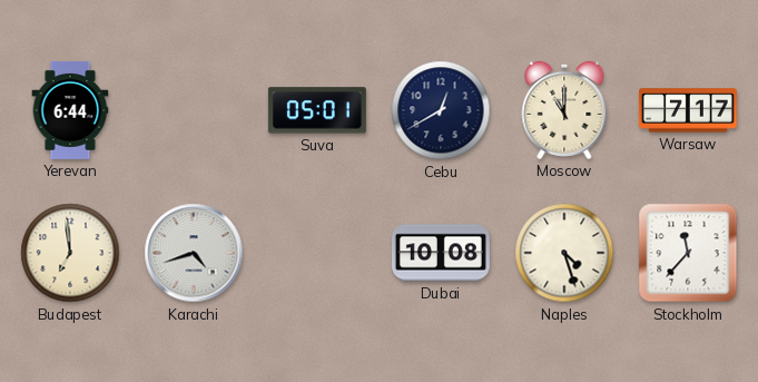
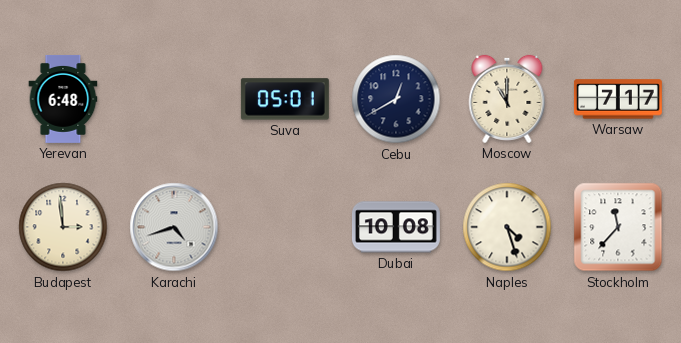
Yerevan: 6:44 -> 6:48
Budapest: 6:59 -> 2:59
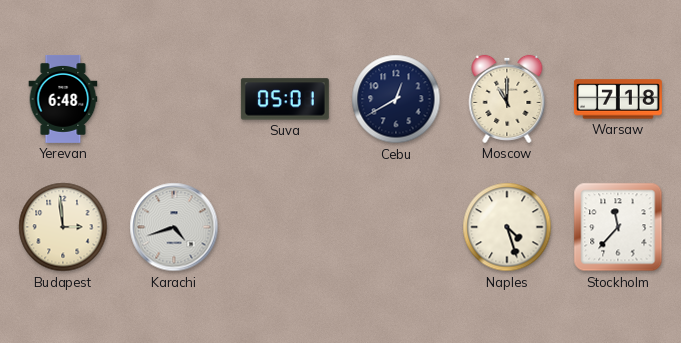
Warsaw: 7:17 -> 7:18
Dubai: 10:08 -> none
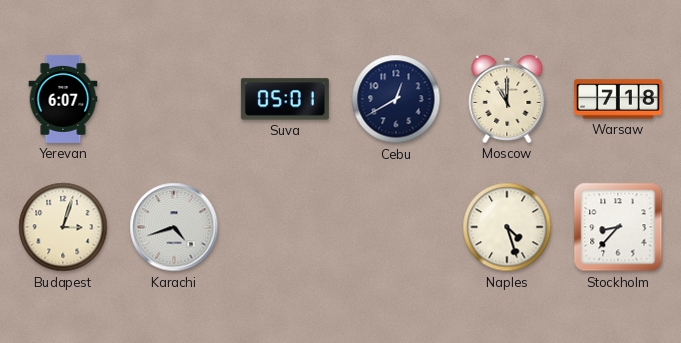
Yerevan: 6:48 -> 6:07
Budapest: 2:59 -> 3:03
Stockholm: 11:37 -> 8:37
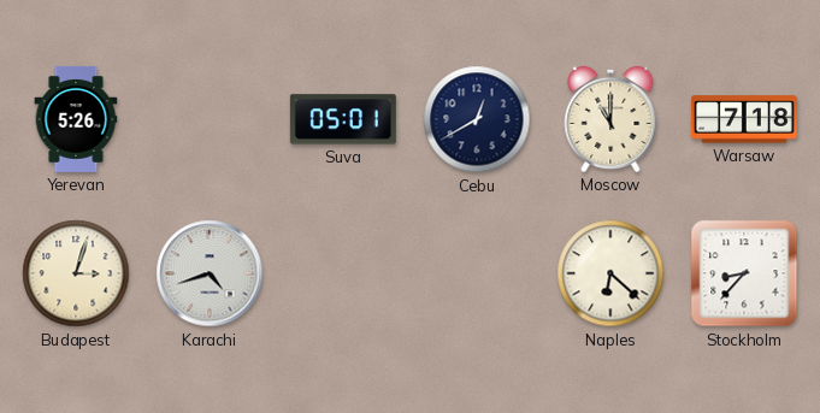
Yerevan: 6:07 -> 5:26
Naples: 4:27 -> 6:22
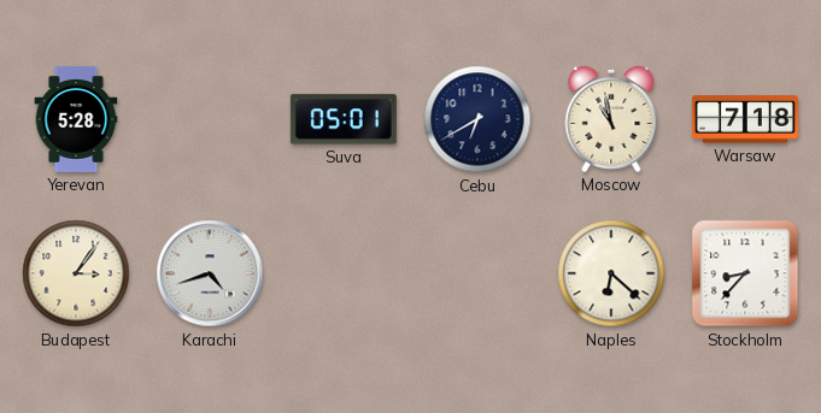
Yerevan: 5:26 -> 5:28
Cebu: 12:40 -> 6:40
Moscow: 11:00 -> 10:58
Budapest: 3:03 -> 3:06
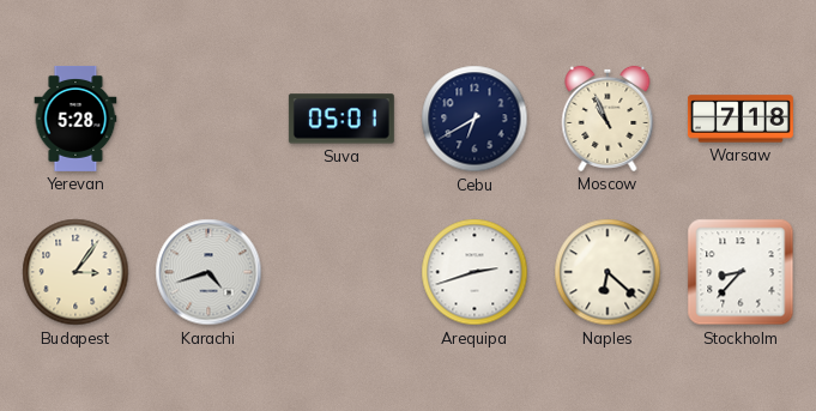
Moscow: 10:58 -> 10:56
Arequipa: none -> 2:42
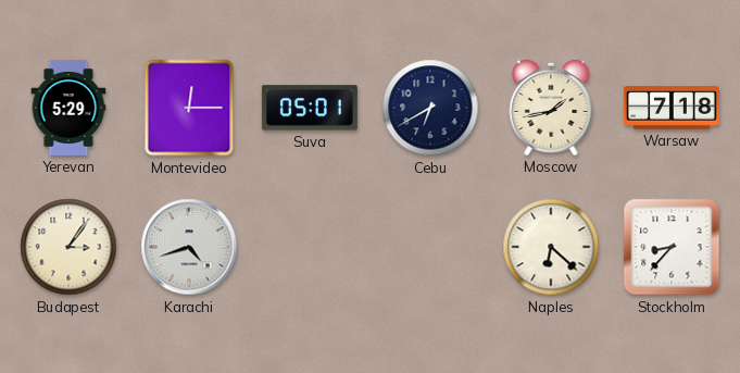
Yerevan: 5:28 -> 5:29
Montevideo: none -> 12:15
Moscow: 10:56 -> 1:43
Arequipa: 2:42 -> none
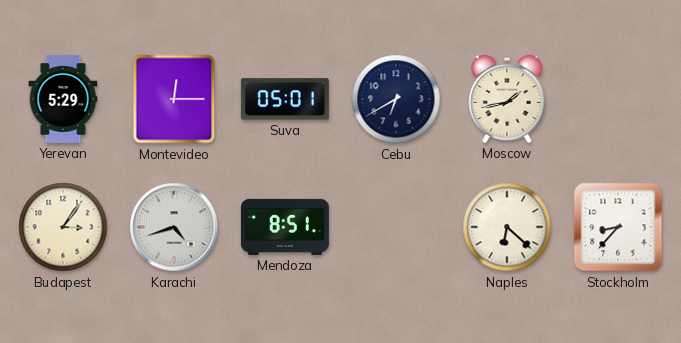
Warsaw: 7:18 -> none
Mendoza: none -> 8:51
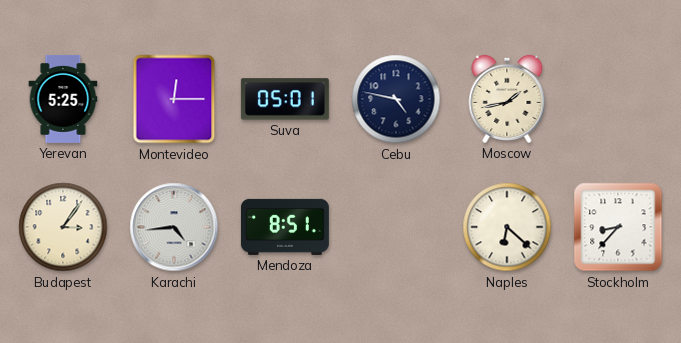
Yerevan: 5:29 -> 5:25
Cebu: 6:40 -> 4:47
Karachi: 4:42 -> 4:44
